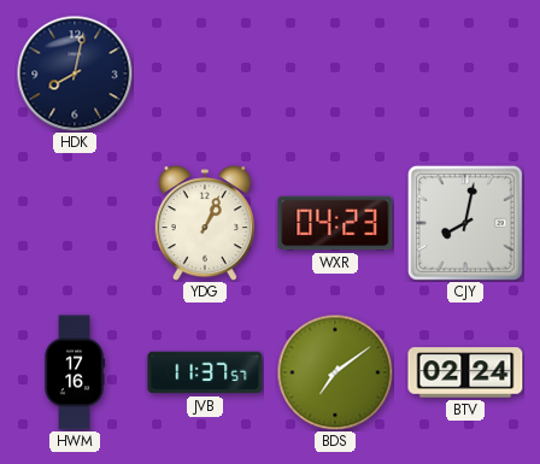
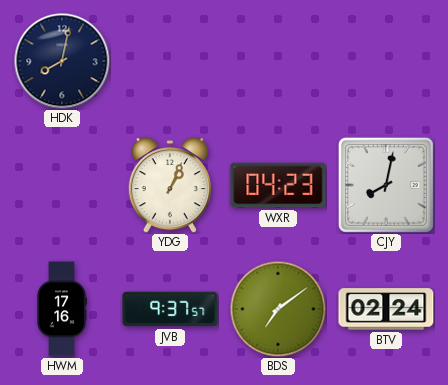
JVB: 11:37 -> 9:37
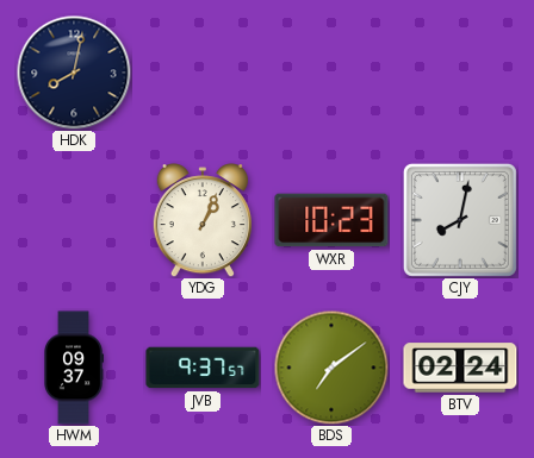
WXR: 04:23 -> 10:23
HWM: 17:16 -> 09:37
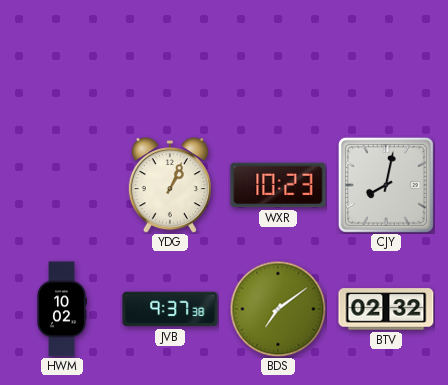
HDK: 8:02 -> none
HWM: 09:37 -> 10:02
JVB: 9:37:57 -> 9:37:38
BTV: 02:24 -> 02:32
